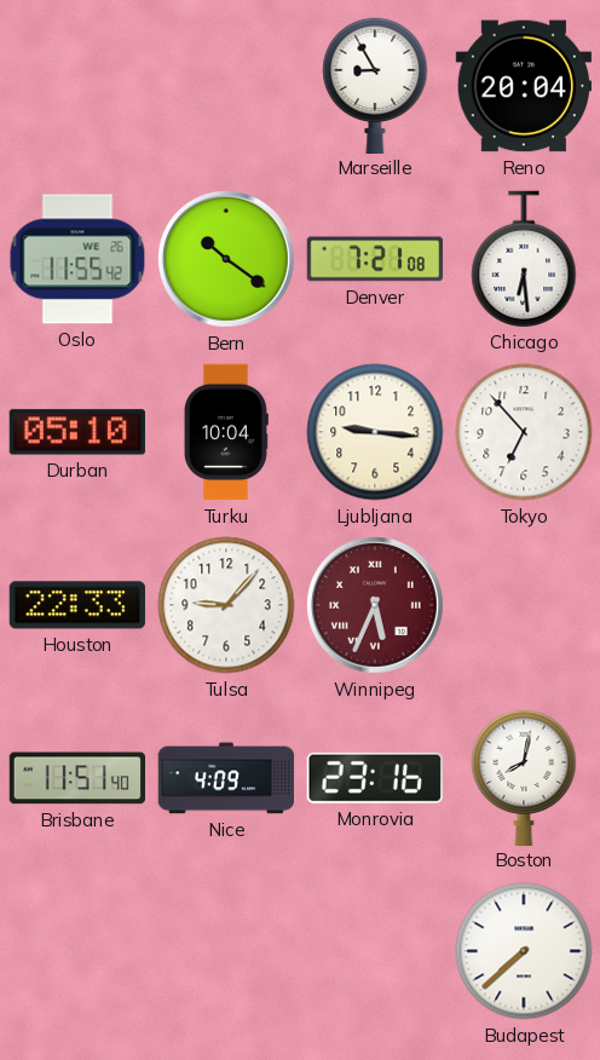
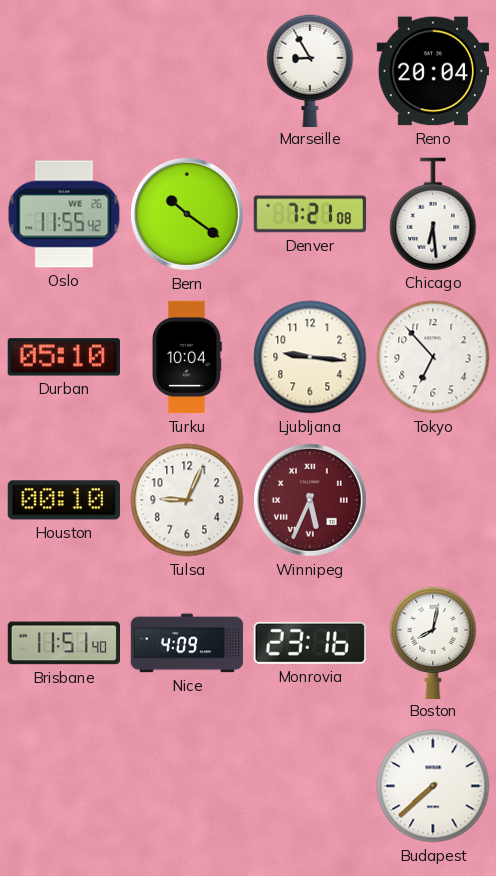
Houston: 22:33 -> 00:10
Tulsa: 9:07 -> 9:04
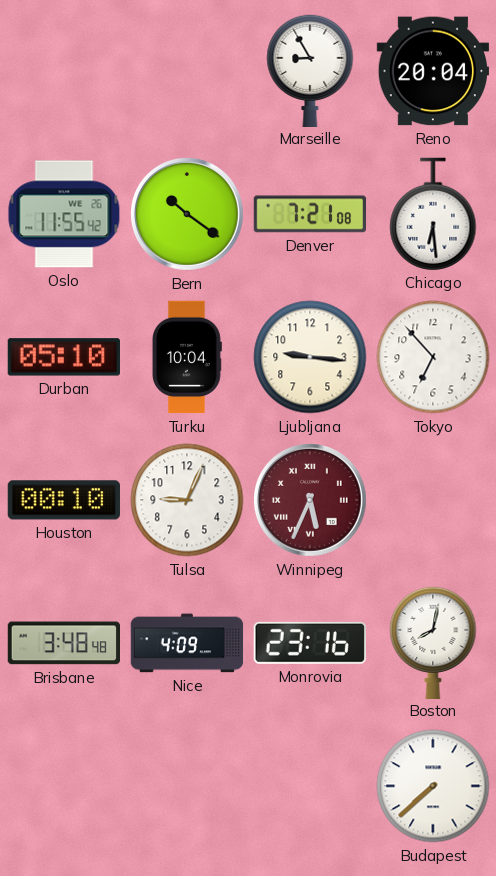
Brisbane: 11:51 -> 3:48
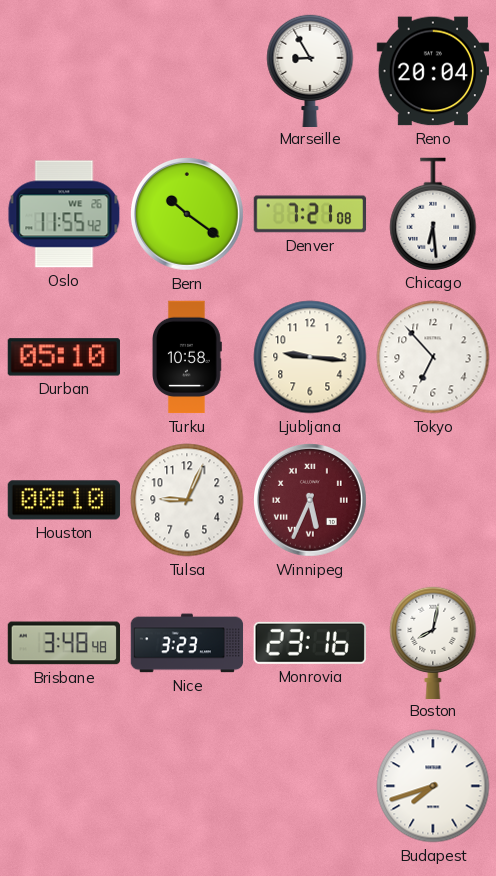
Turku: 10:04 -> 10:58
Nice: 4:09 -> 3:23
Budapest: 7:38 -> 7:42
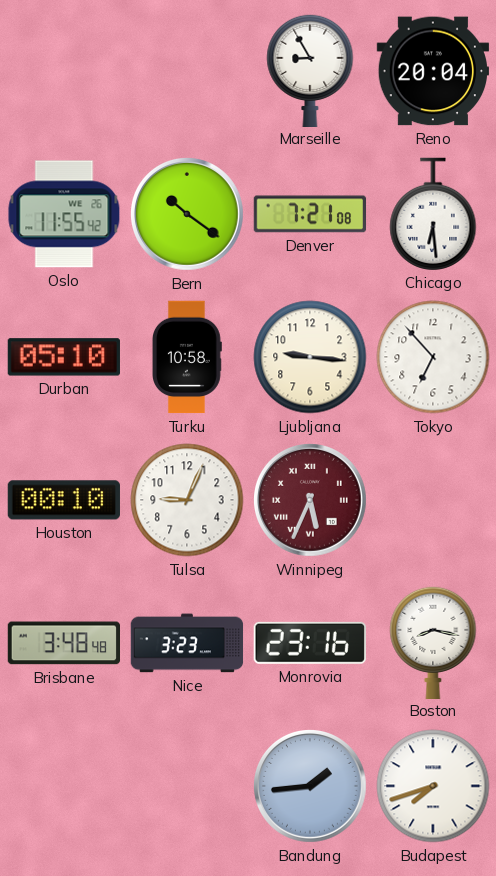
Boston: 8:02 -> 8:17
Bandung: none -> 1:44
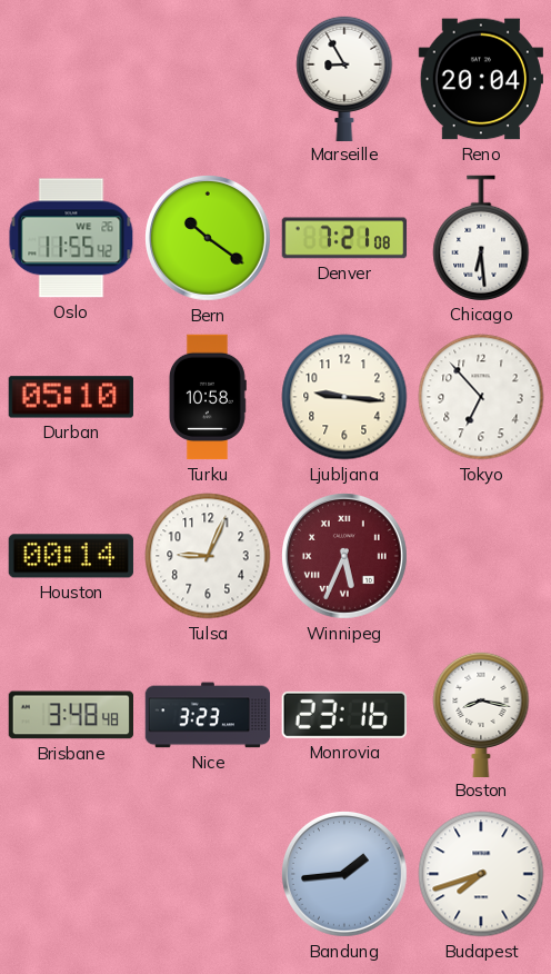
Houston: 00:10 -> 00:14
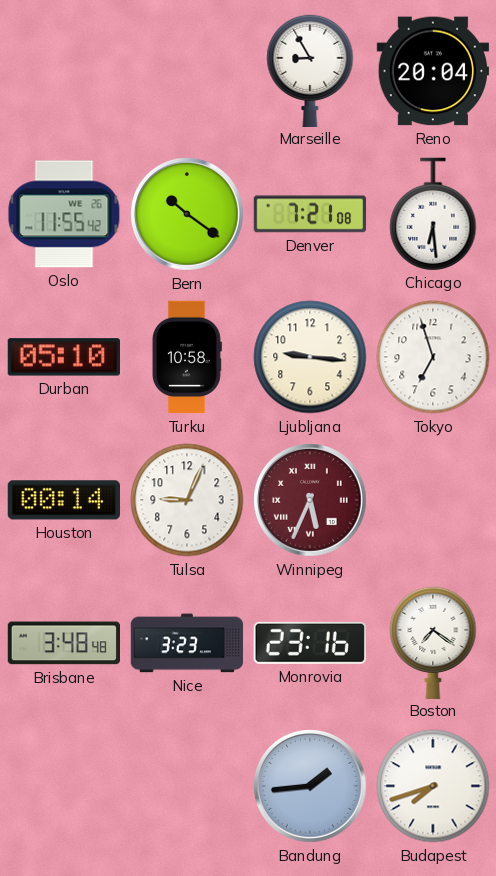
Tokyo: 6:53 -> 6:57
Boston: 8:17 -> 7:21
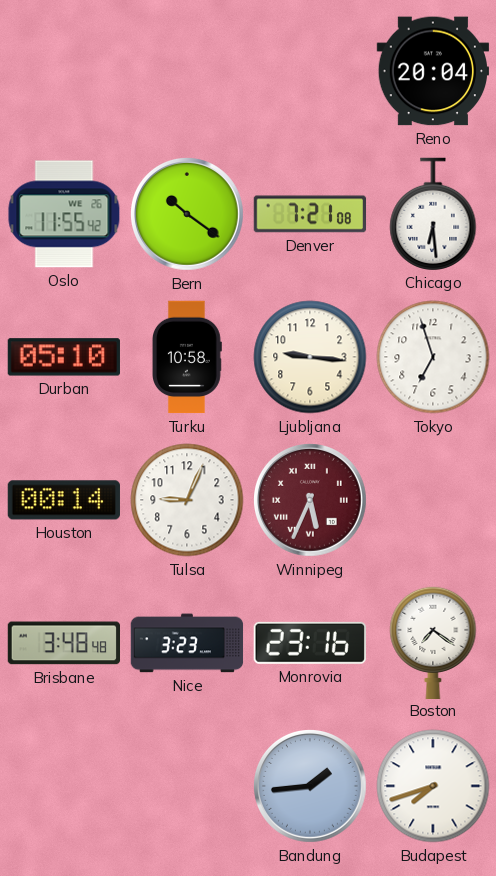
Marseille: 8:55 -> none
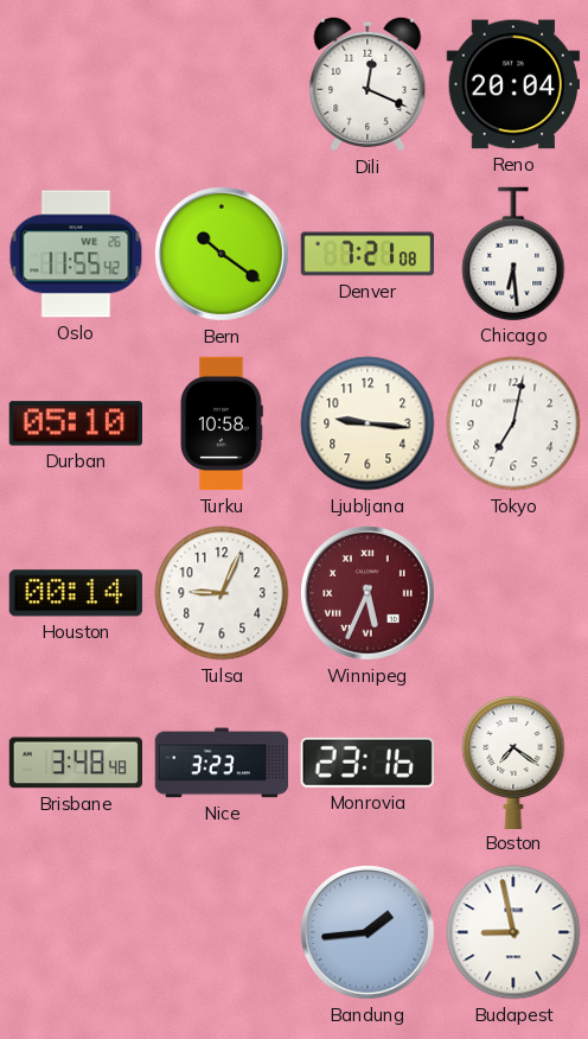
Dili: none -> 12:19
Tokyo: 6:57 -> 7:02
Budapest: 7:42 -> 8:58
